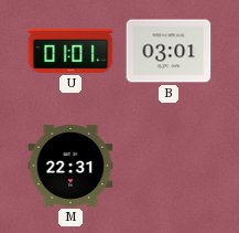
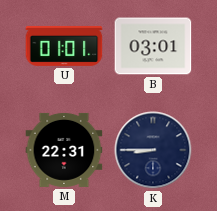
K: none -> 8:45
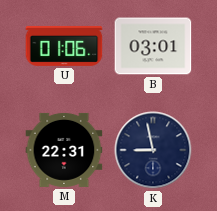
U: 01:01 -> 01:06
K: 8:45 -> 8:58
